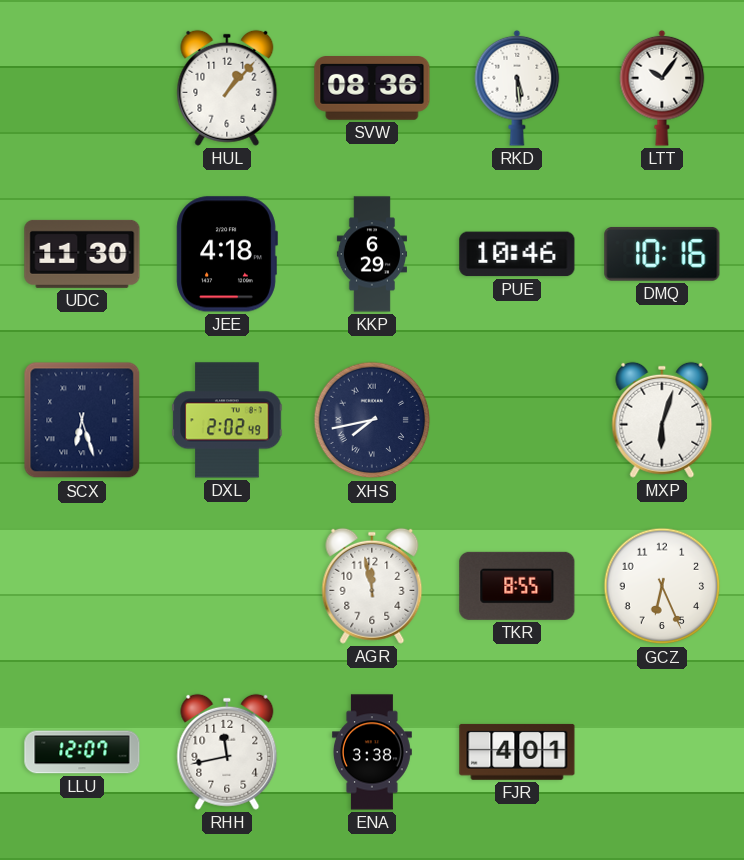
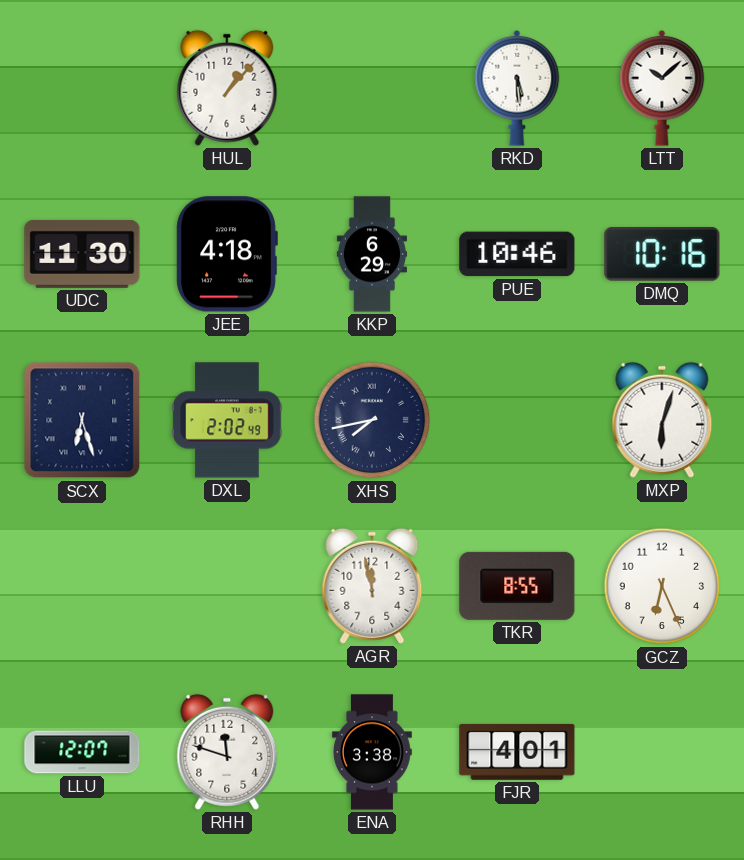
SVW: 08:36 -> none
LTT: 10:06 -> 10:08
RHH: 11:43 -> 11:48
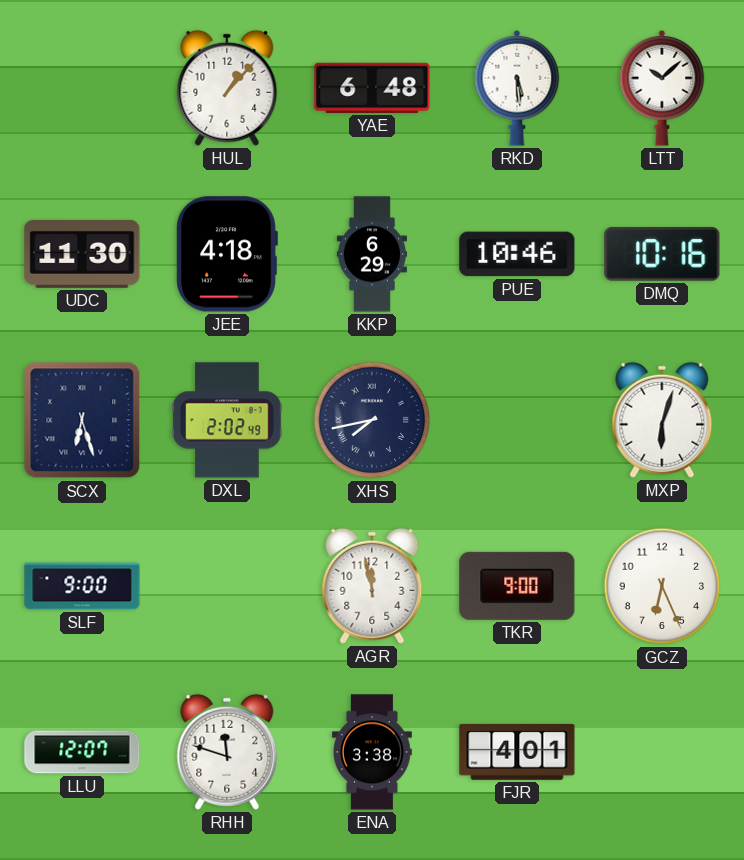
YAE: none -> 6:48
SLF: none -> 9:00
TKR: 8:55 -> 9:00
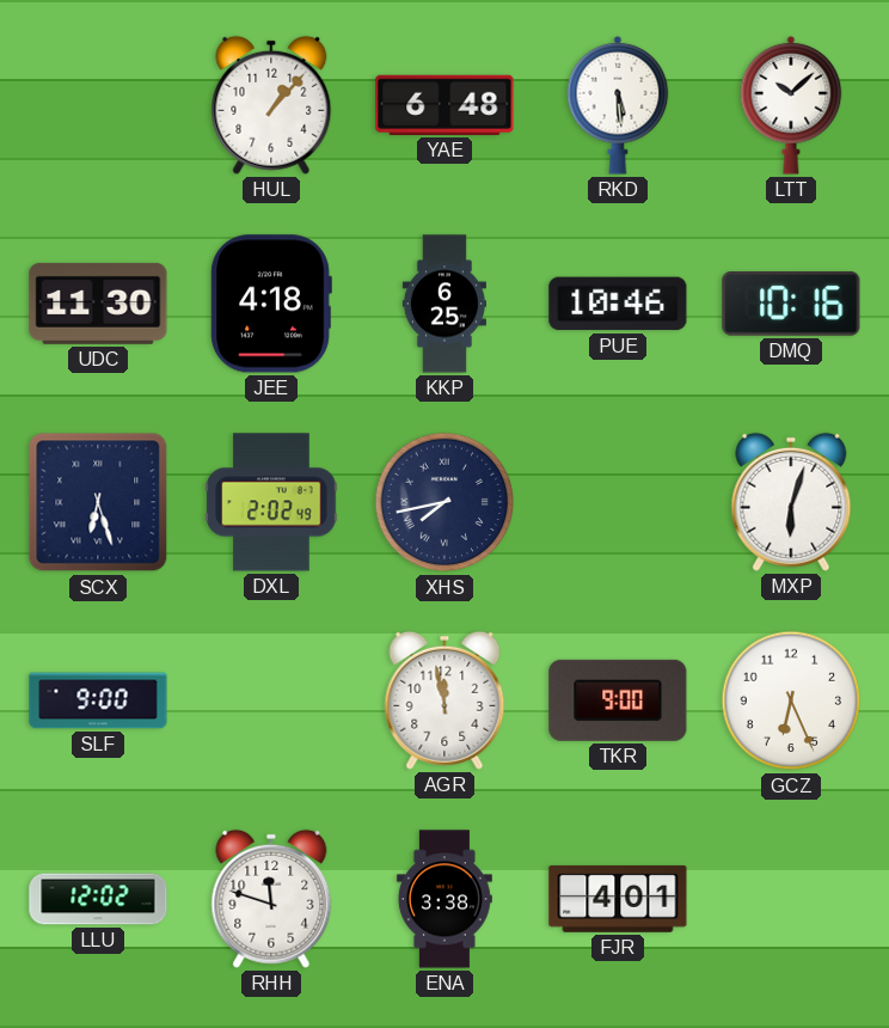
KKP: 6:29 -> 6:25
LLU: 12:07 -> 12:02
